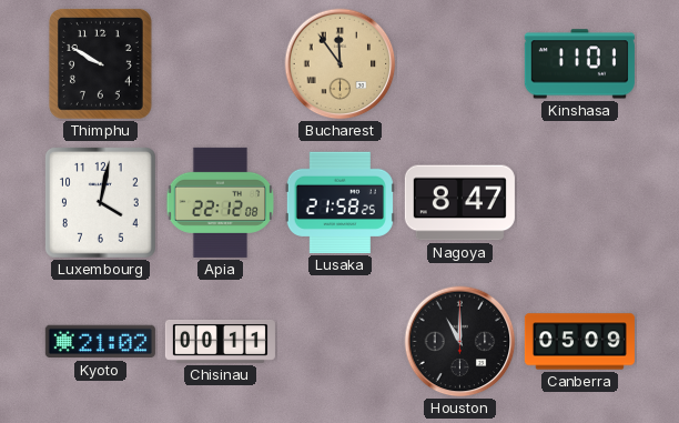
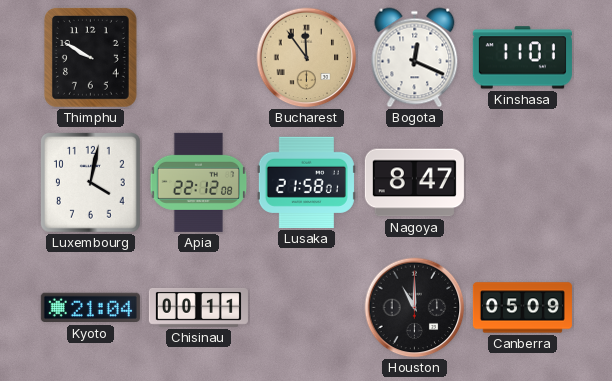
Bogota: none -> 12:19
Lusaka: 21:58:25 -> 21:58:01
Kyoto: 21:02 -> 21:04
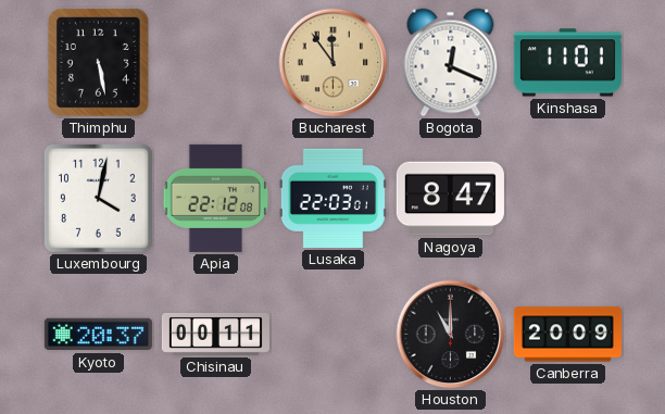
Thimphu: 9:50 -> 5:28
Lusaka: 21:58 -> 22:03
Kyoto: 21:04 -> 20:37
Canberra: 05:09 -> 20:09
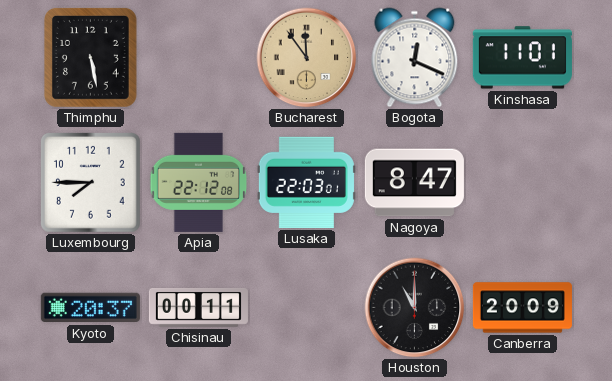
Luxembourg: 4:02 -> 7:45
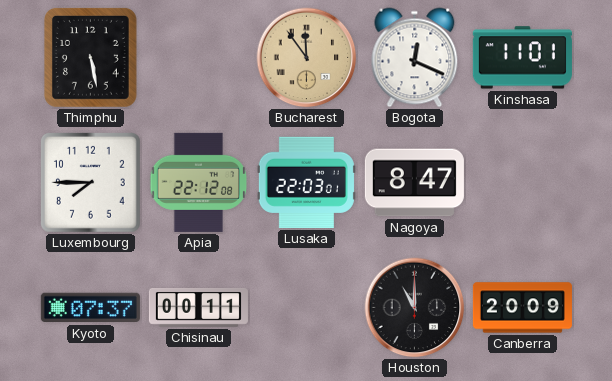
Kyoto: 20:37 -> 07:37
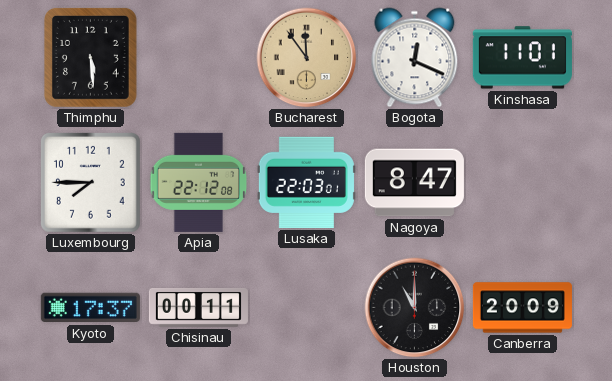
Thimphu: 5:28 -> 5:29
Kyoto: 07:37 -> 17:37
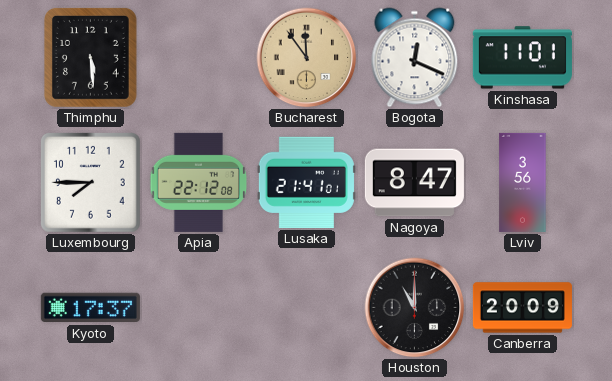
Lusaka: 22:03 -> 21:41
Lviv: none -> 3:56
Chisinau: 00:11 -> none
